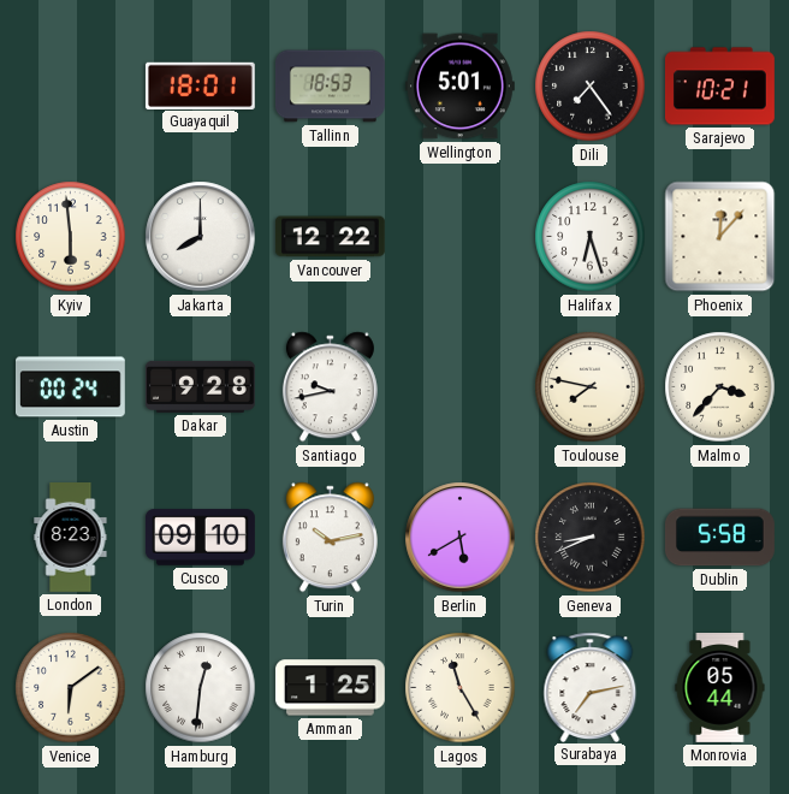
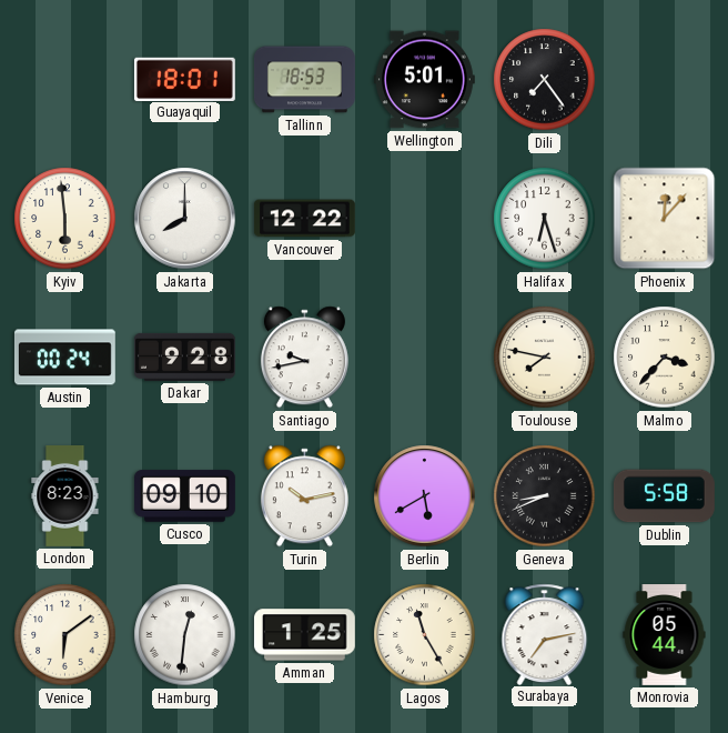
Sarajevo: 10:21 -> none
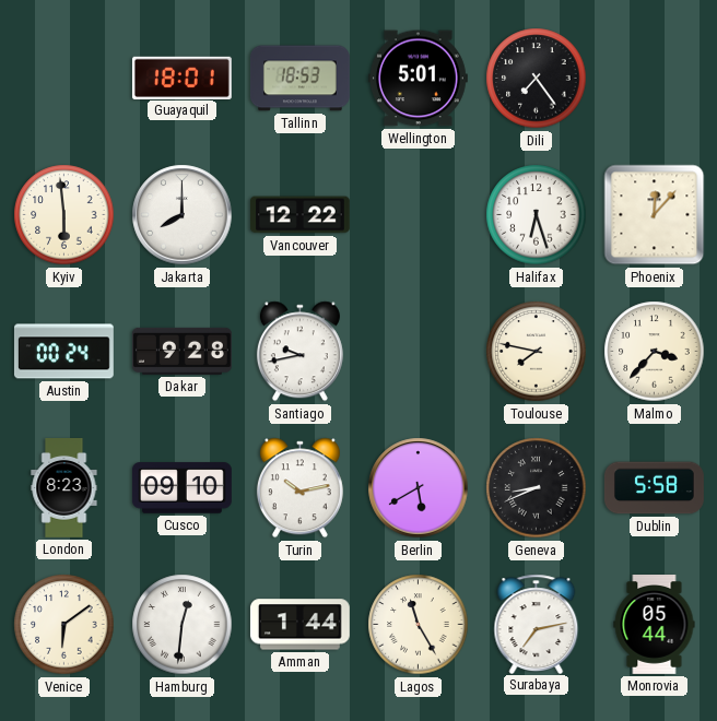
Amman: 1:25 -> 1:44
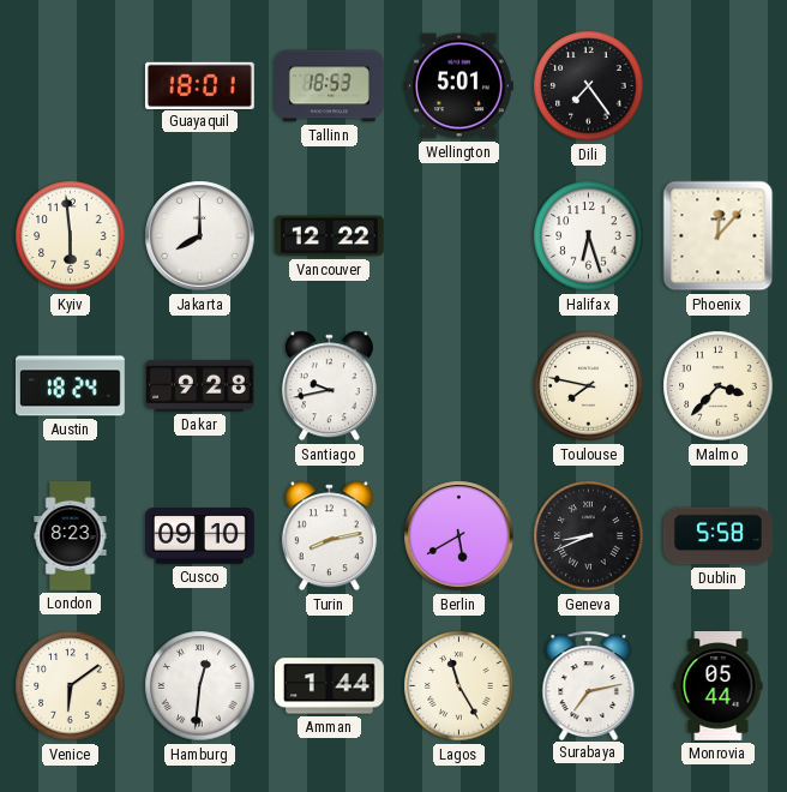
Austin: 00:24 -> 18:24
Turin: 10:13 -> 8:13
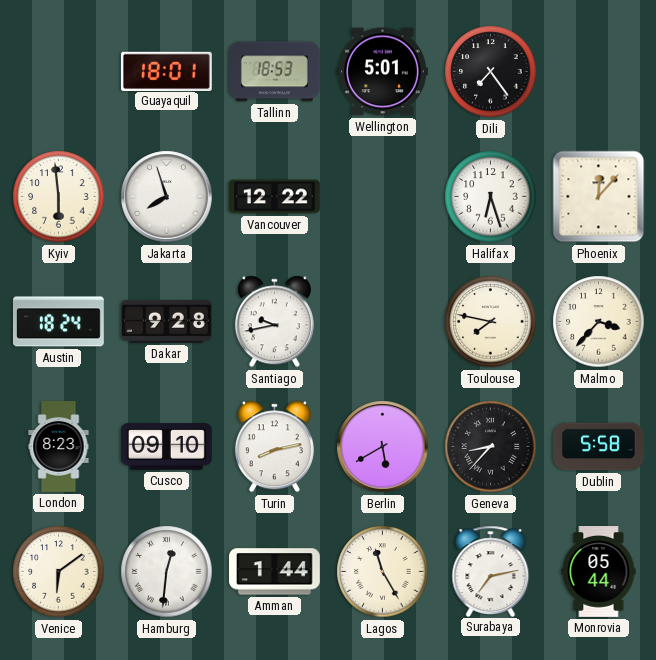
Jakarta: 8:00 -> 7:57
Geneva: 8:41 -> 8:37
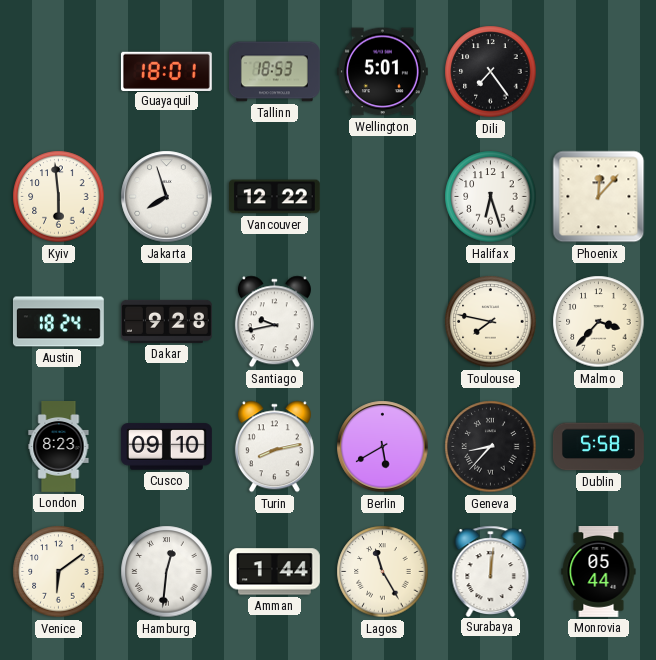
Surabaya: 7:13 -> 12:01
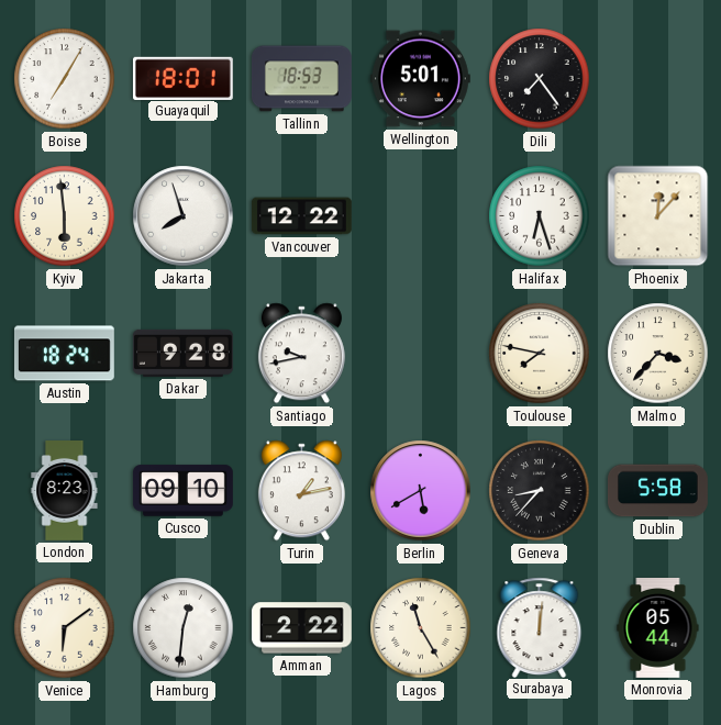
Boise: none -> 7:05
Turin: 8:13 -> 1:13
Amman: 1:44 -> 2:22
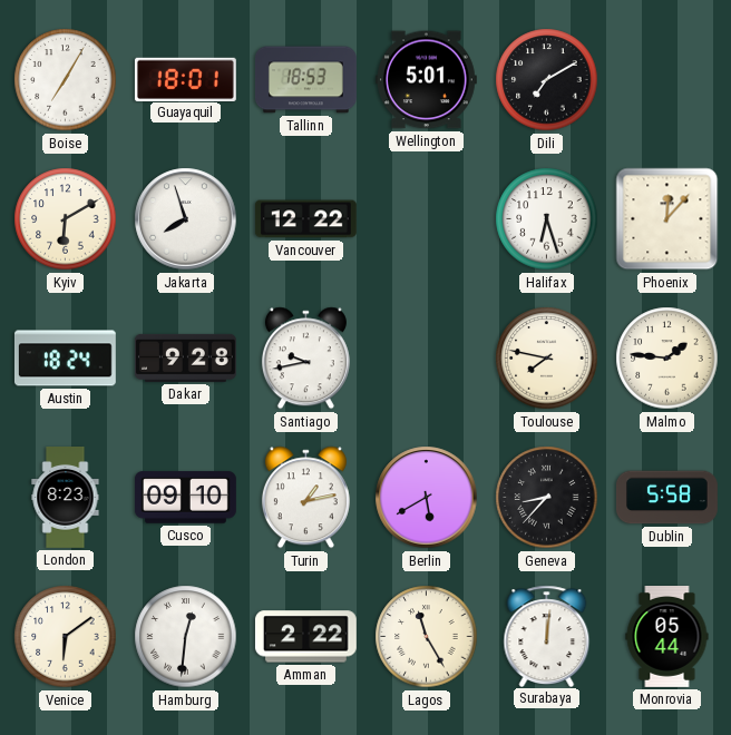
Dili: 7:24 -> 7:10
Kyiv: 5:59 -> 6:10
Malmo: 3:37 -> 1:46
